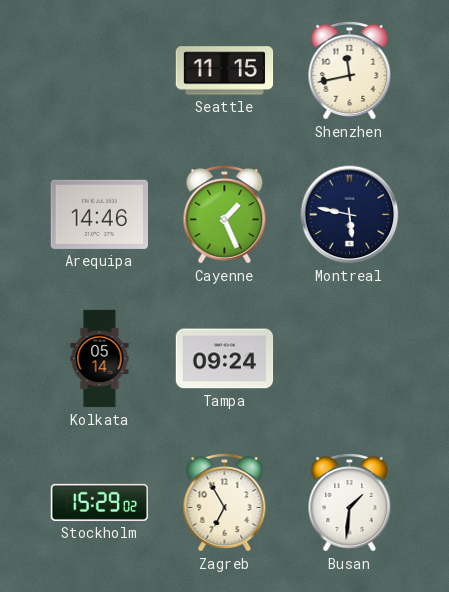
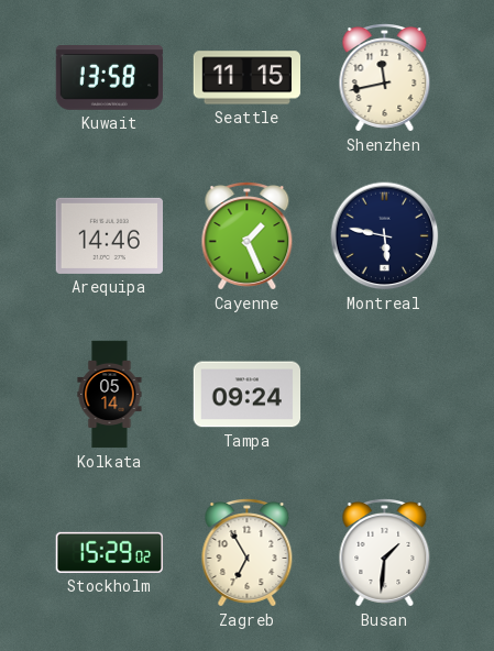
Kuwait: none -> 13:58
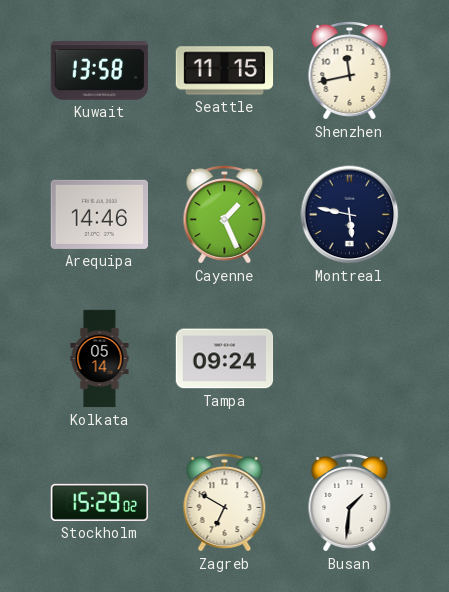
Zagreb: 6:55 -> 6:50
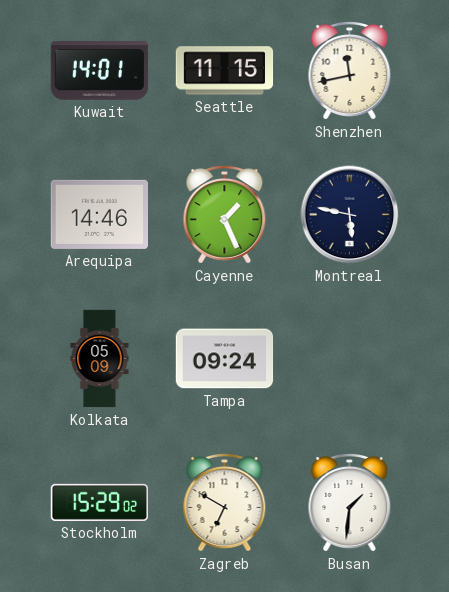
Kuwait: 13:58 -> 14:01
Kolkata: 05:14 -> 05:09
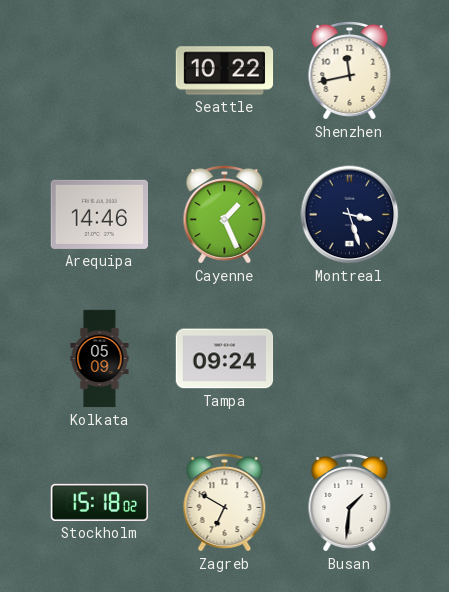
Kuwait: 14:01 -> none
Seattle: 11:15 -> 10:22
Montreal: 5:47 -> 3:27
Stockholm: 15:29 -> 15:18
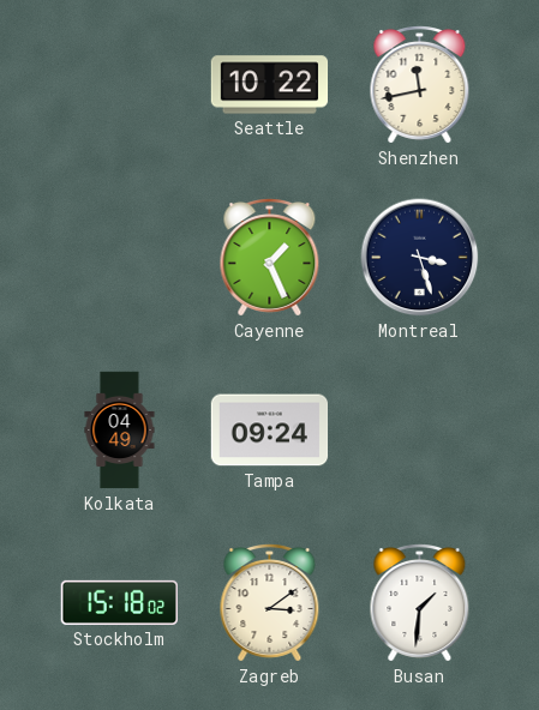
Arequipa: 14:46 -> none
Kolkata: 05:09 -> 04:49
Zagreb: 6:50 -> 3:09
